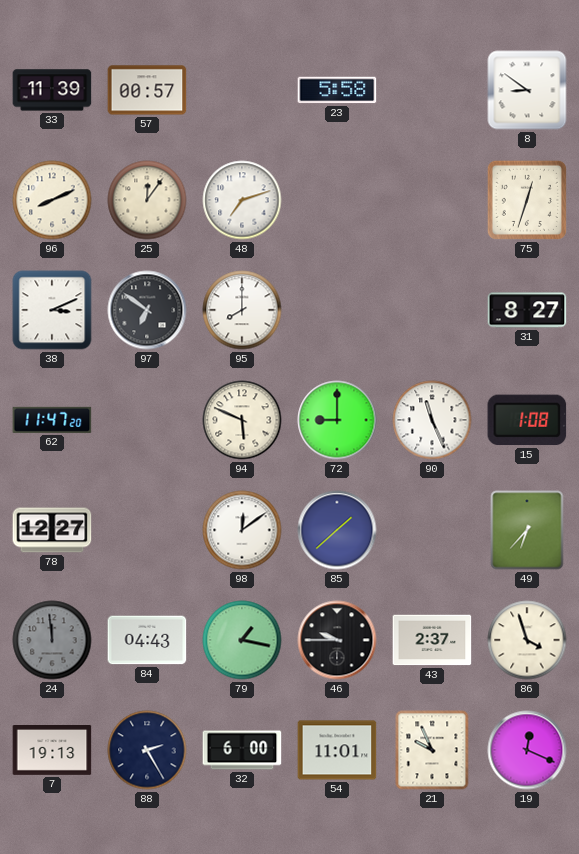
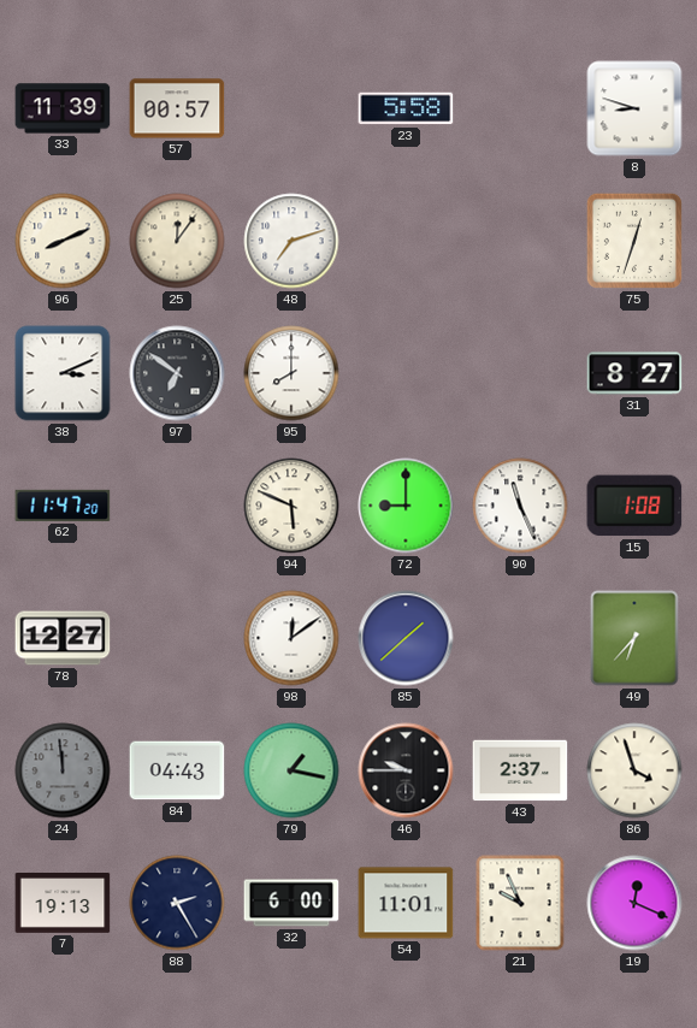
8: 8:51 -> 8:48
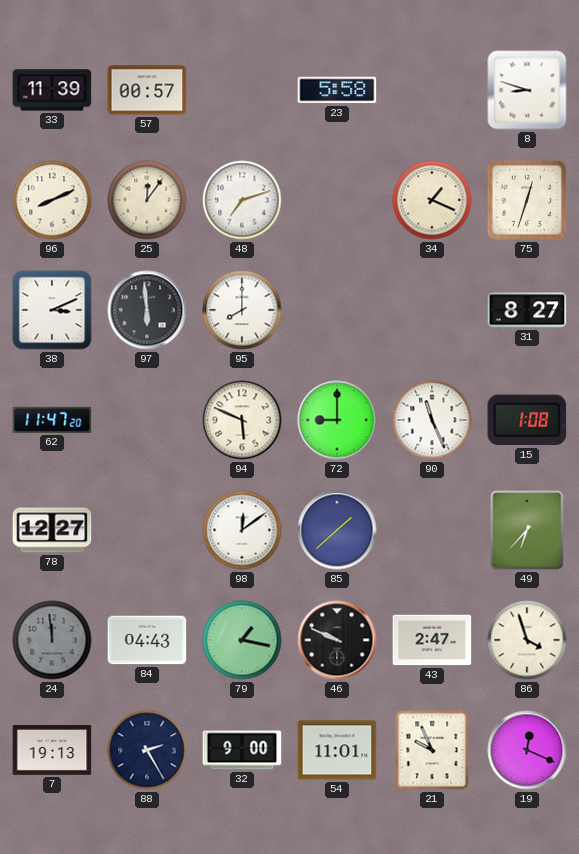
34: none -> 1:19
97: 6:51 -> 5:59
46: 9:45 -> 9:49
43: 2:37 -> 2:47
32: 6:00 -> 9:00
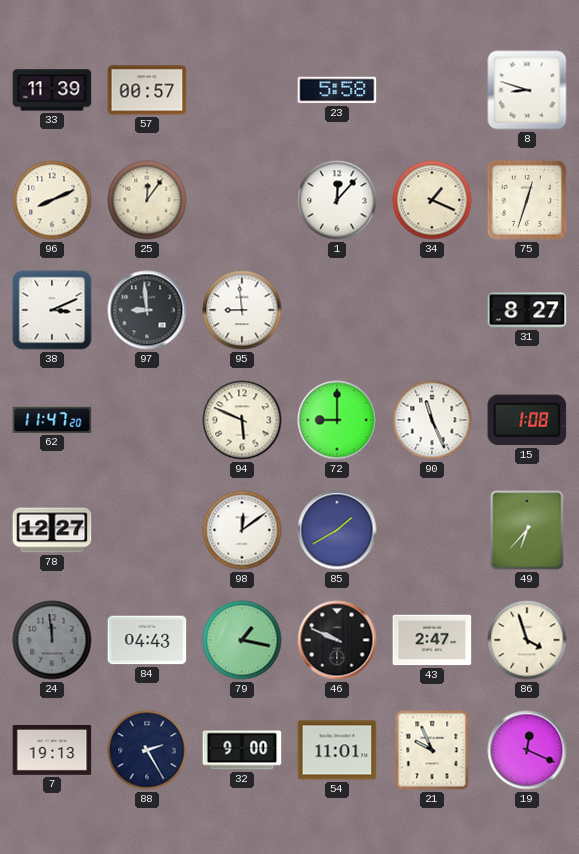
48: 7:12 -> none
1: none -> 12:07
97: 5:59 -> 8:59
95: 8:00 -> 8:59
85: 1:38 -> 1:40
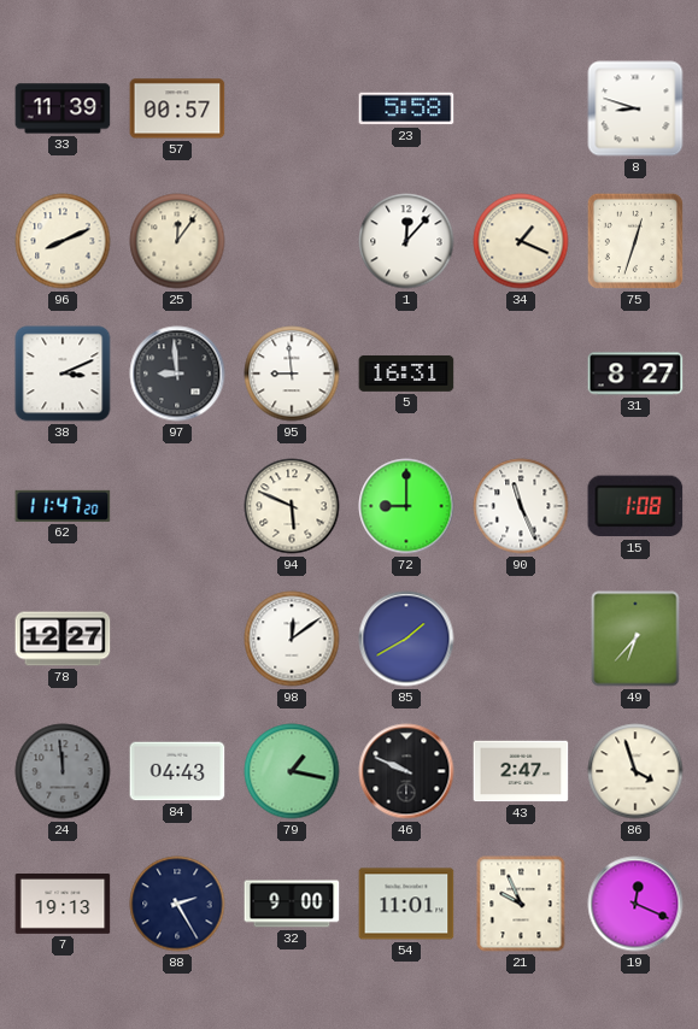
5: none -> 16:31
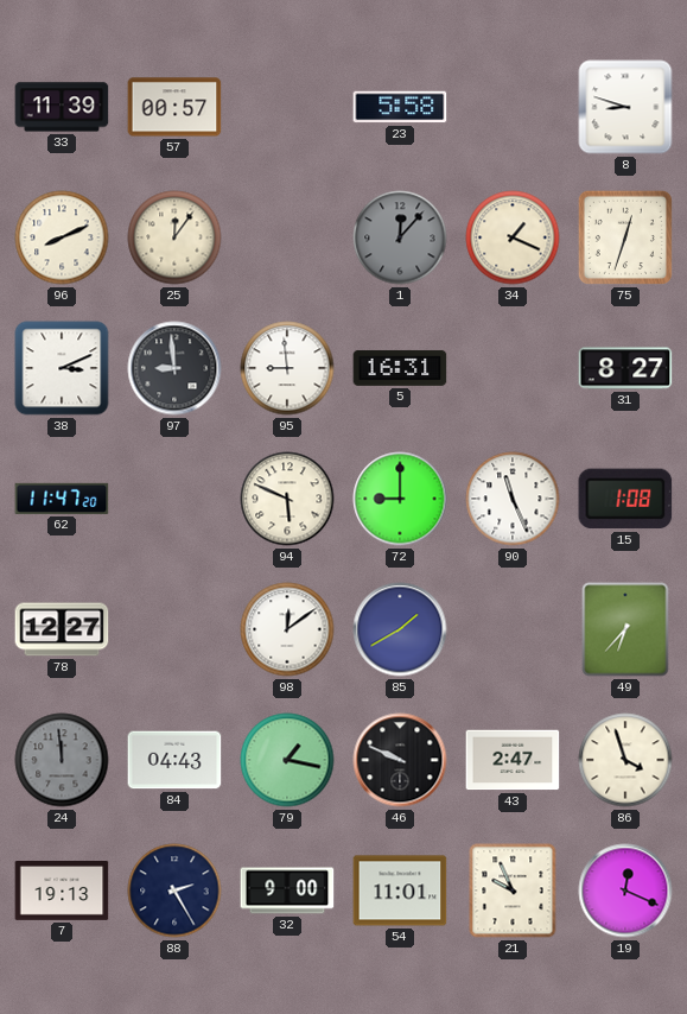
1 dial: white -> grey
